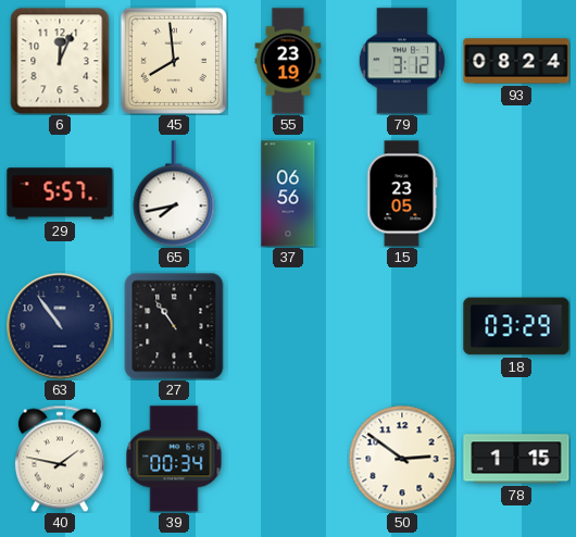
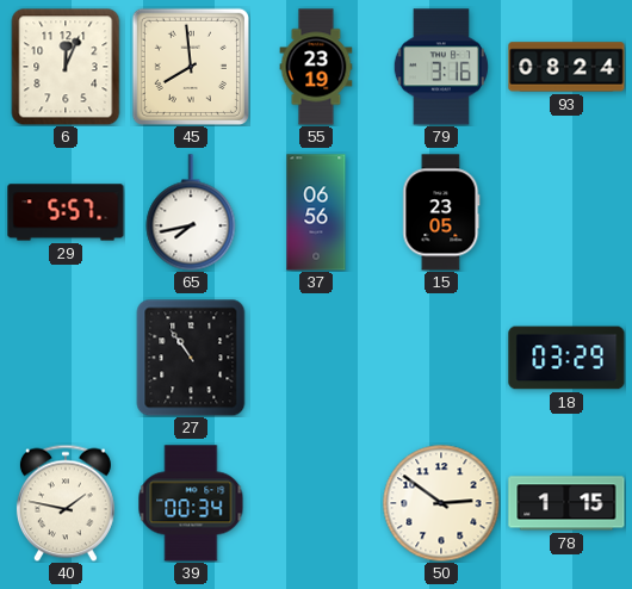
79: 3:12 -> 3:16
63: 10:54 -> none
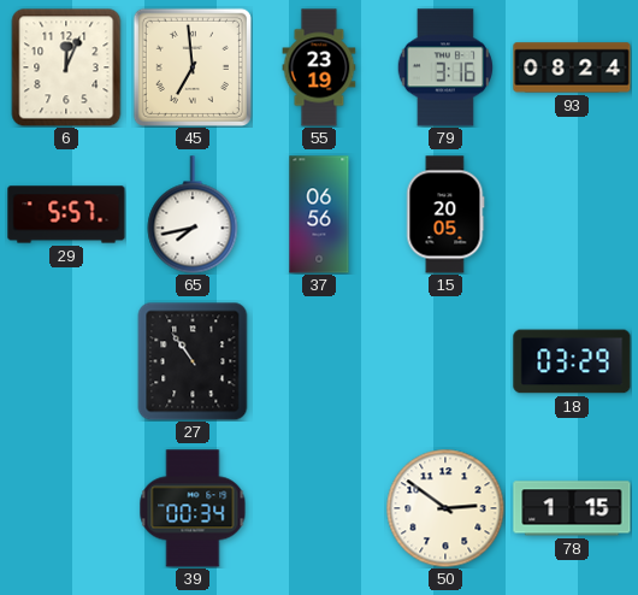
45: 7:59 -> 6:59
15: 23:05 -> 20:05
40: 1:47 -> none
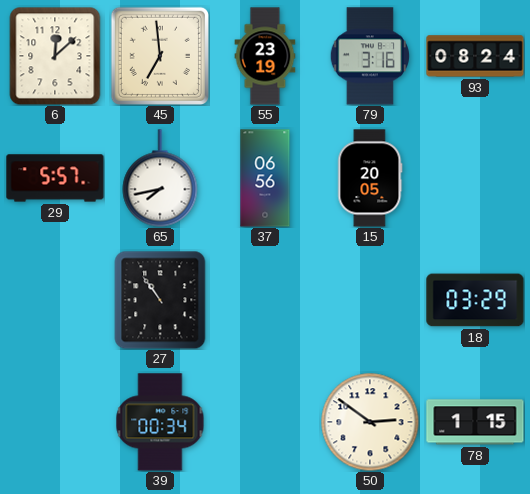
6: 12:04 -> 12:08
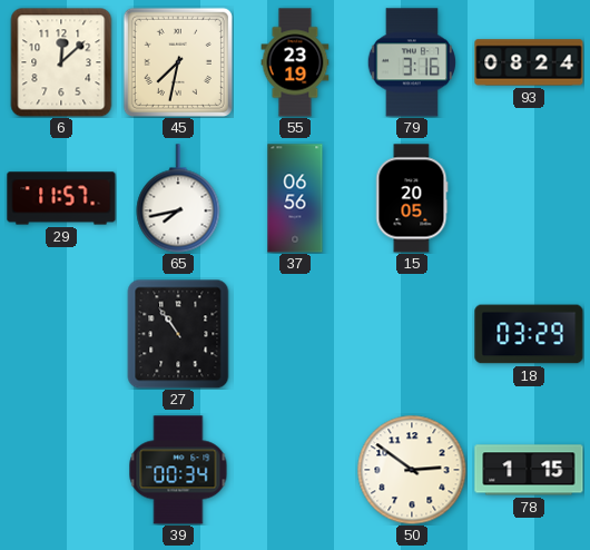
45: 6:59 -> 7:32
29: 5:57 -> 11:57
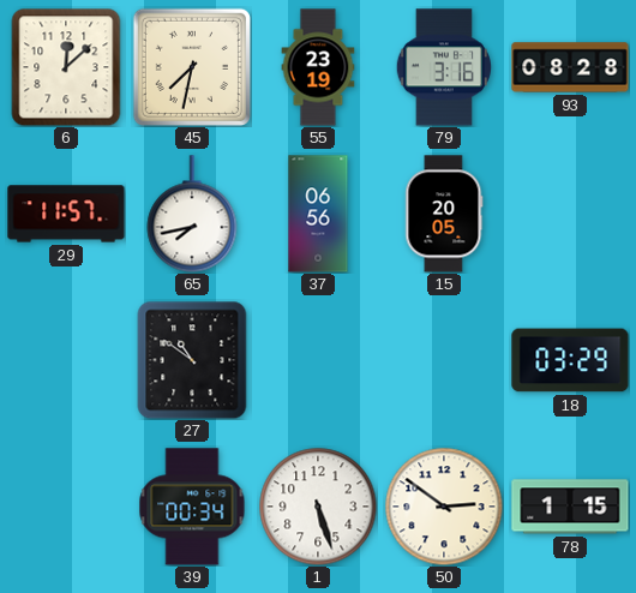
93: 08:24 -> 08:28
27: 10:54 -> 10:51
1: none -> 5:27
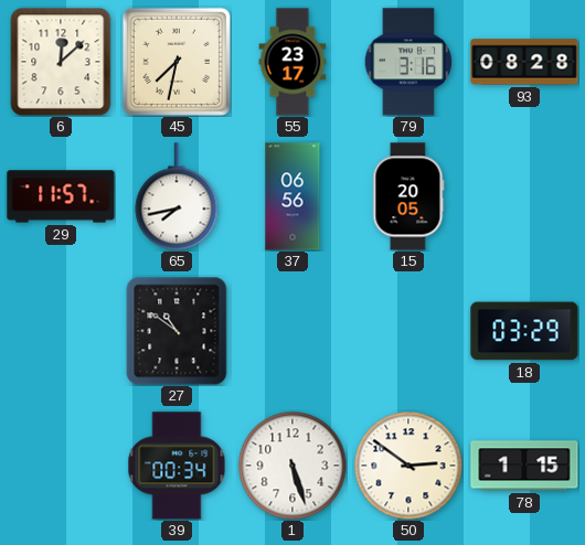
55: 23:19 -> 23:17
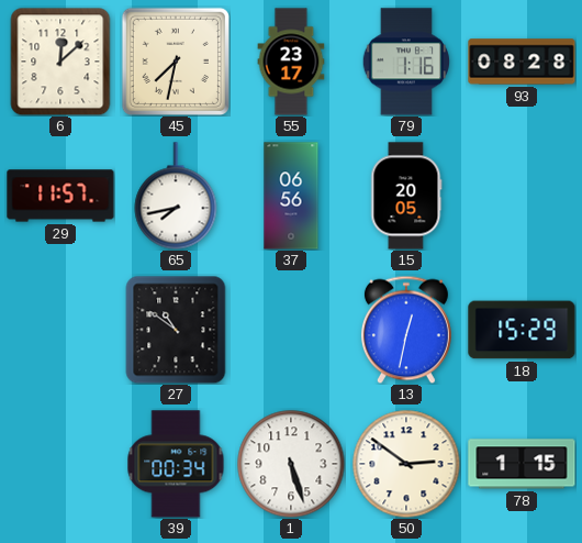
79: 3:16 -> 1:16
13: none -> 12:32
18: 03:29 -> 15:29
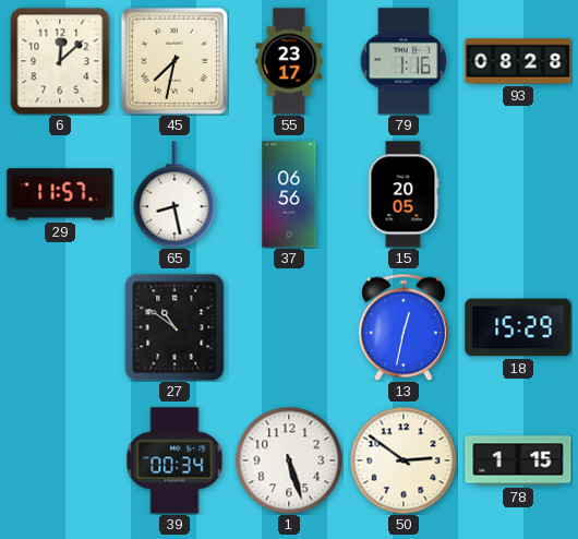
65: 7:43 -> 8:28
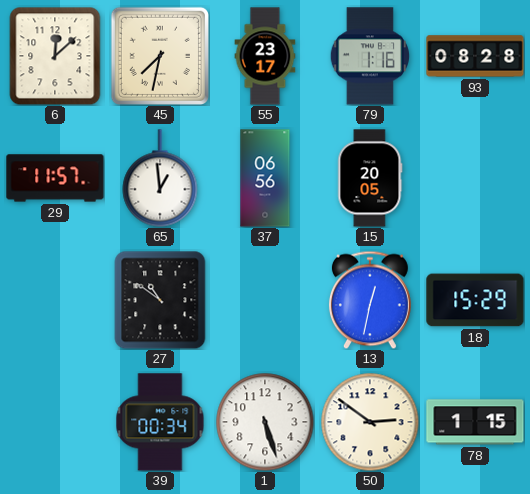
65: 8:28 -> 12:59
